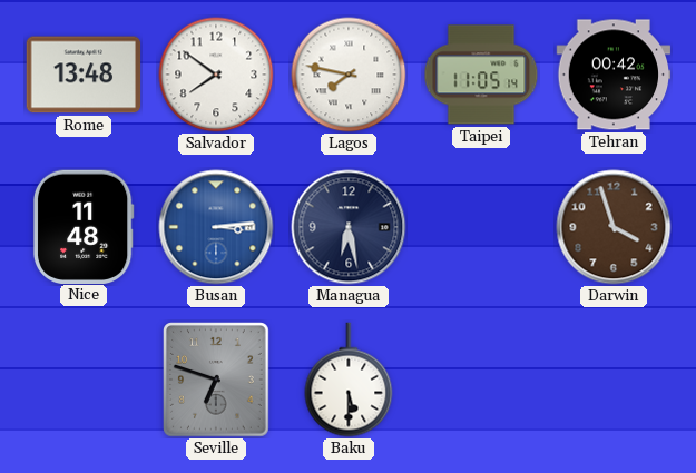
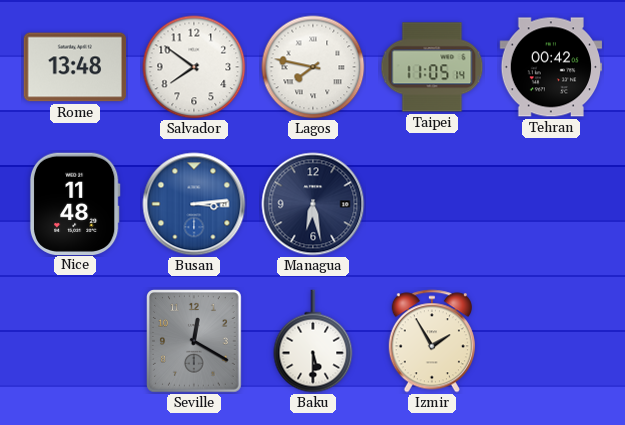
Darwin: 3:57 -> none
Seville: 6:48 -> 12:20
Izmir: none -> 1:55
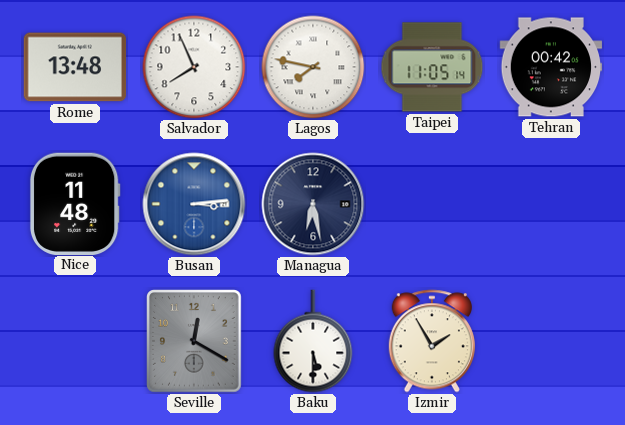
Salvador: 7:51 -> 7:56
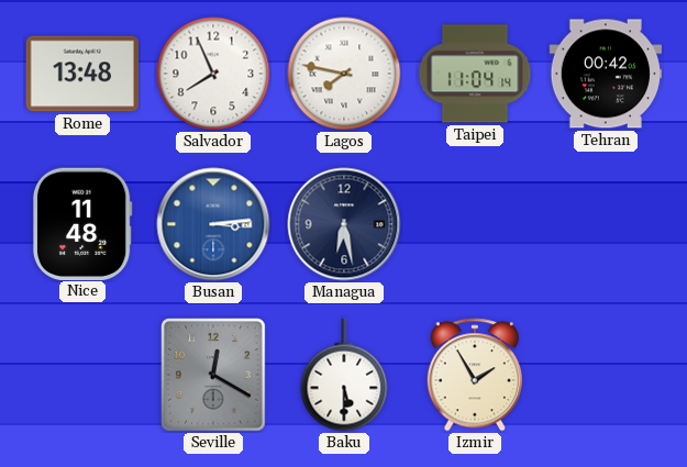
Taipei: 11:05 -> 11:04
